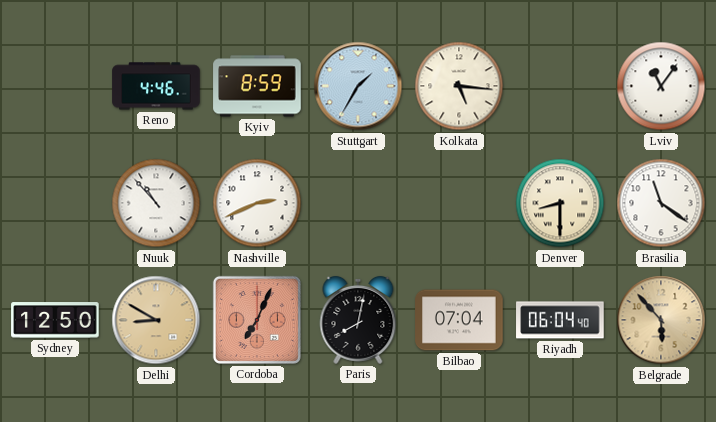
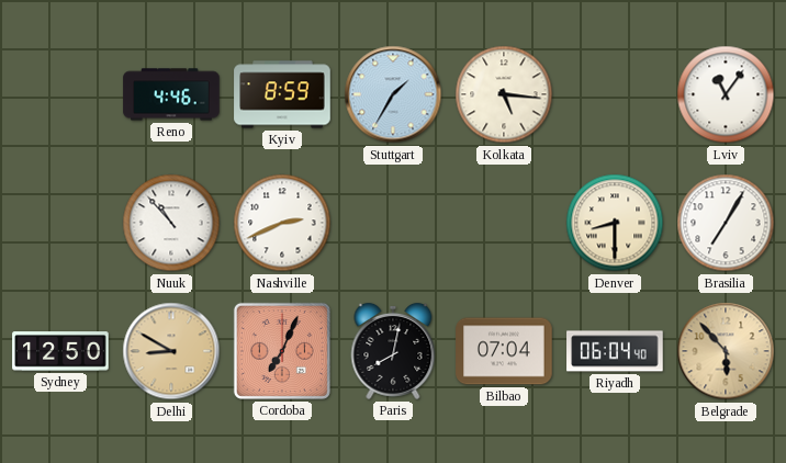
Brasilia: 11:21 -> 7:05
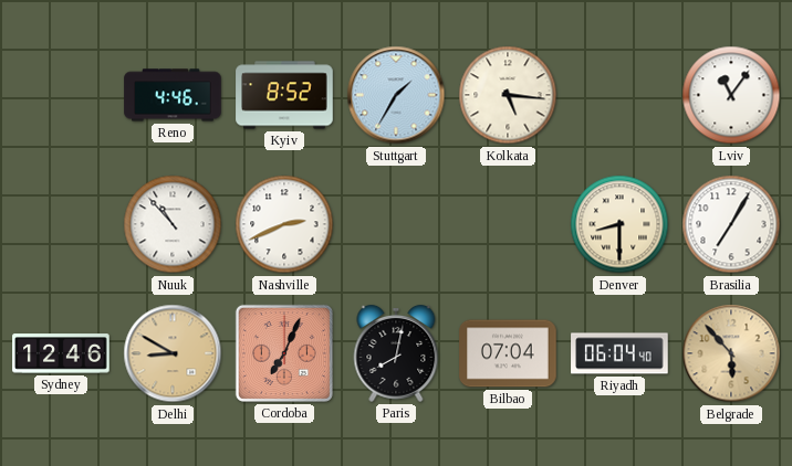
Kyiv: 8:59 -> 8:52
Sydney: 12:50 -> 12:46
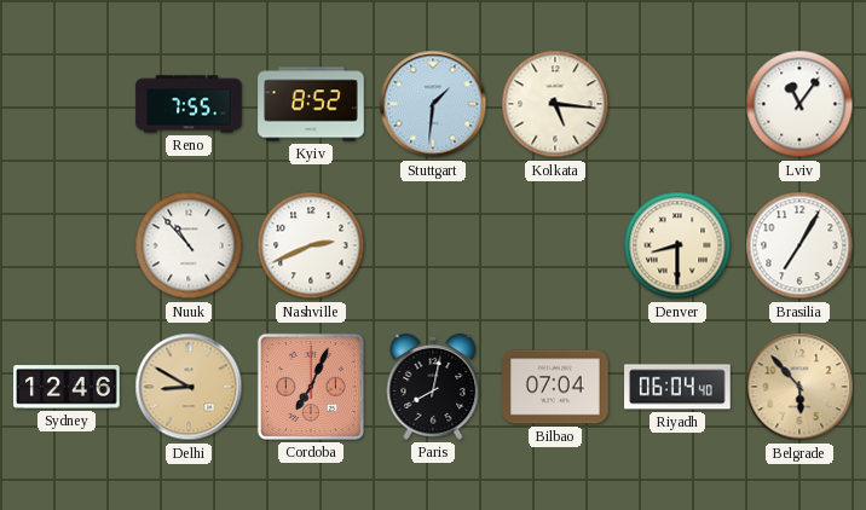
Reno: 4:46 -> 7:55
Stuttgart: 1:35 -> 1:31
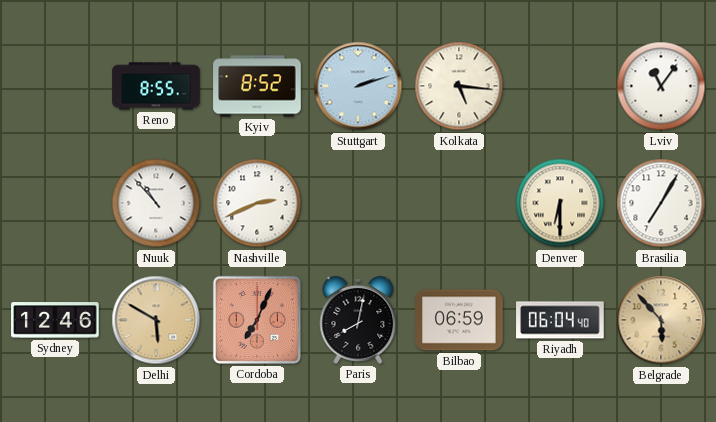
Reno: 7:55 -> 8:55
Stuttgart: 1:31 -> 2:12
Denver: 8:30 -> 6:30
Delhi: 8:50 -> 5:50
Bilbao: 07:04 -> 06:59
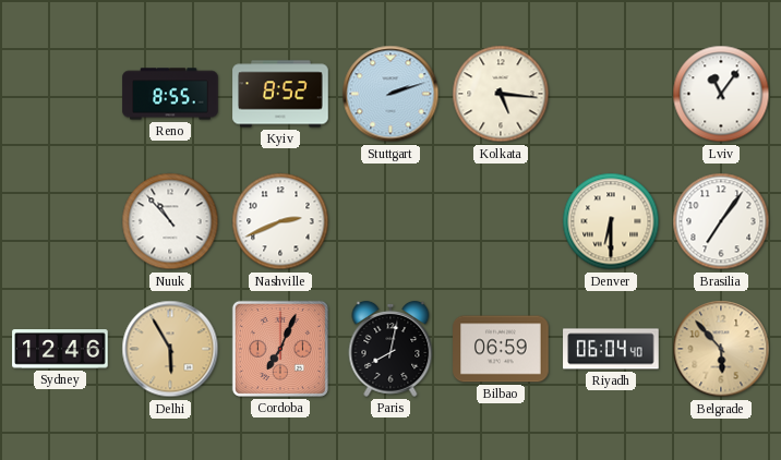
Brasilia: 7:05 -> 7:06
Delhi: 5:50 -> 5:55
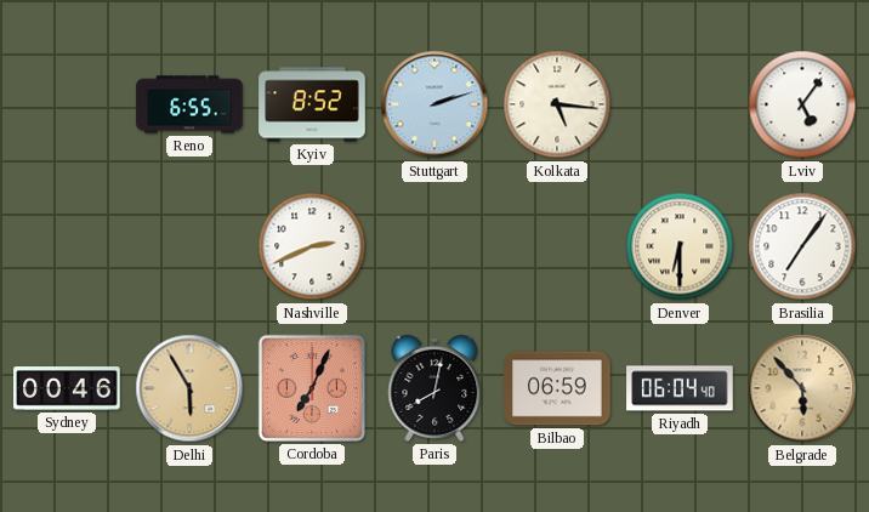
Reno: 8:55 -> 6:55
Lviv: 11:06 -> 5:06
Nuuk: 10:53 -> none
Sydney: 12:46 -> 00:46
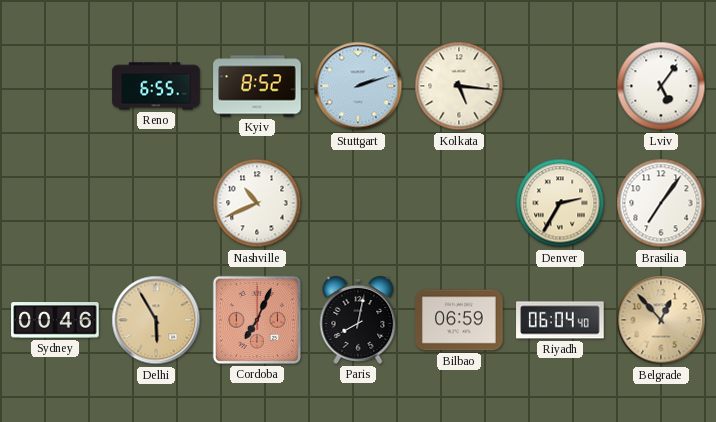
Nashville: 2:41 -> 10:41
Denver: 6:30 -> 2:35
Belgrade: 5:53 -> 12:53
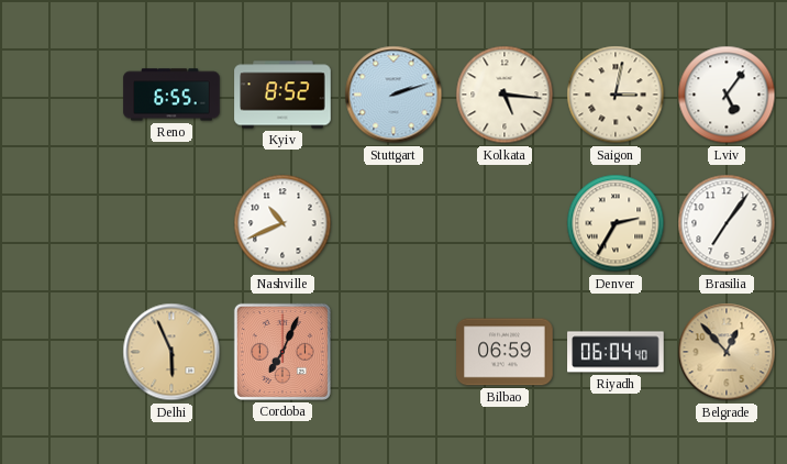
Saigon: none -> 3:02
Sydney: 00:46 -> none
Delhi: 5:55 -> 5:56
Paris: 8:02 -> none
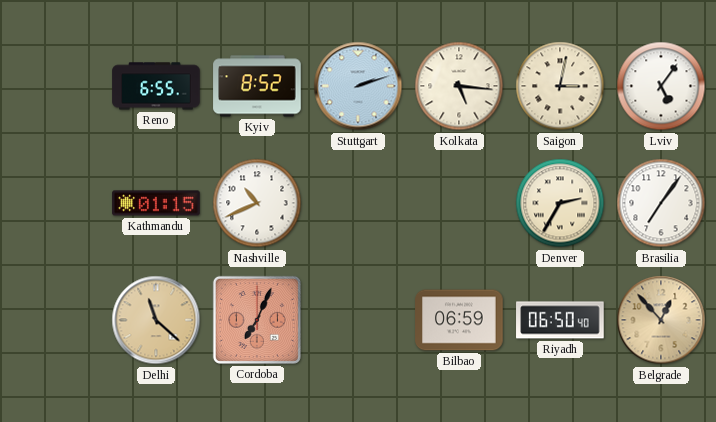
Kathmandu: none -> 01:15
Delhi: 5:56 -> 11:22
Riyadh: 06:04 -> 06:50
